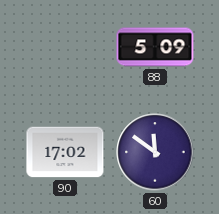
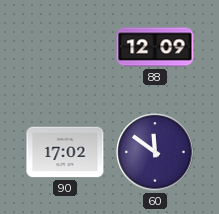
88: 5:09 -> 12:09
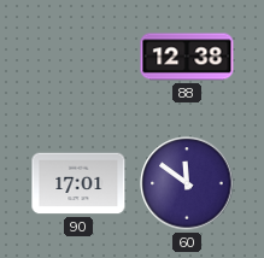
88: 12:09 -> 12:38
90: 17:02 -> 17:01
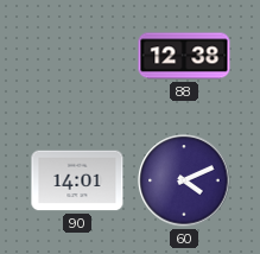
90: 17:01 -> 14:01
60: 11:51 -> 4:11
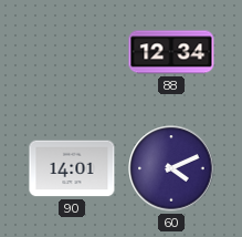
88: 12:38 -> 12:34
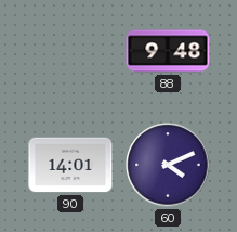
88: 12:34 -> 9:48
